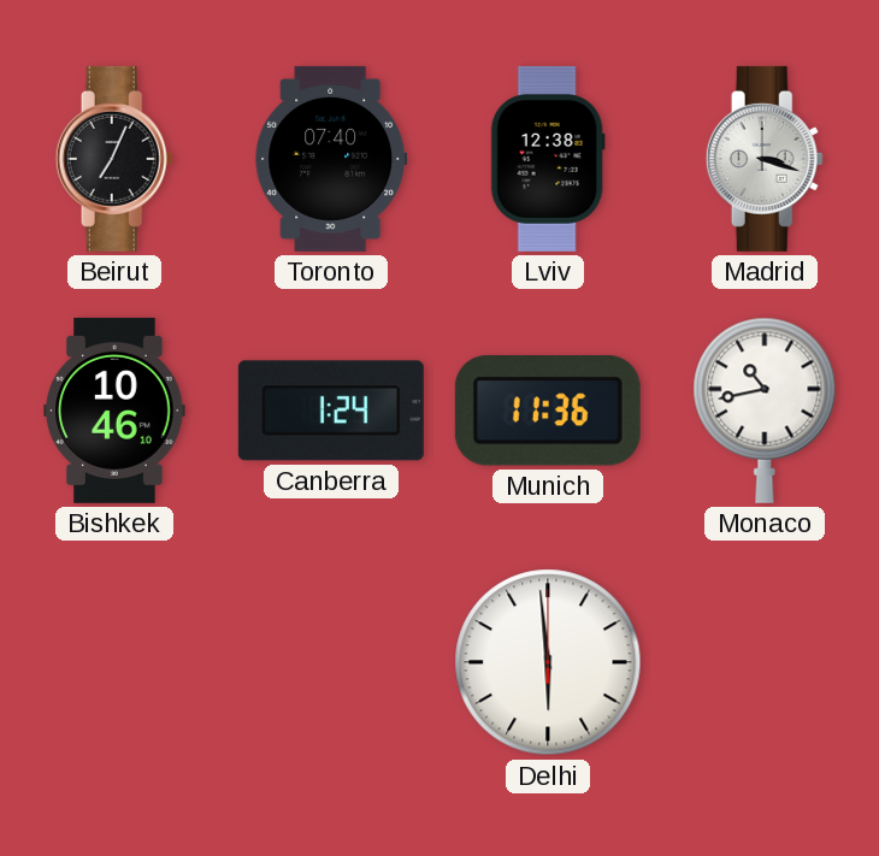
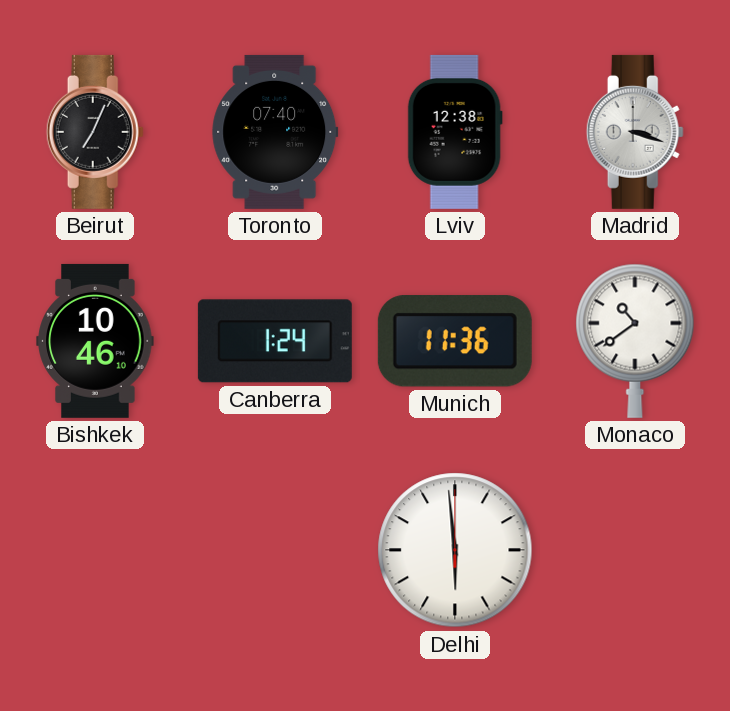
Monaco: 10:43 -> 10:39
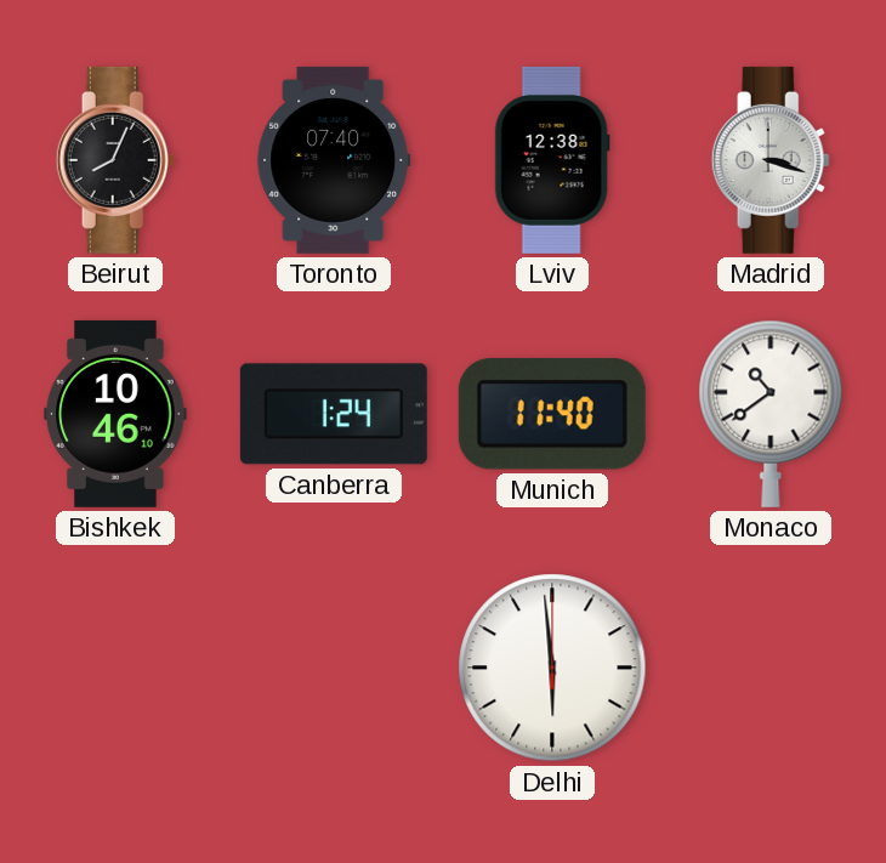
Beirut: 7:04 -> 8:04
Munich: 11:36 -> 11:40
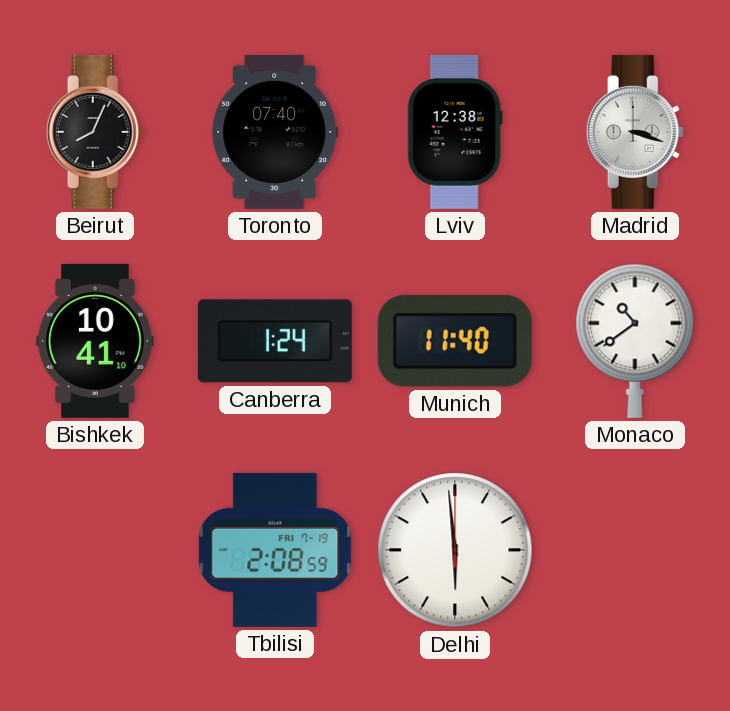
Bishkek: 10:46 -> 10:41
Tbilisi: none -> 2:08
